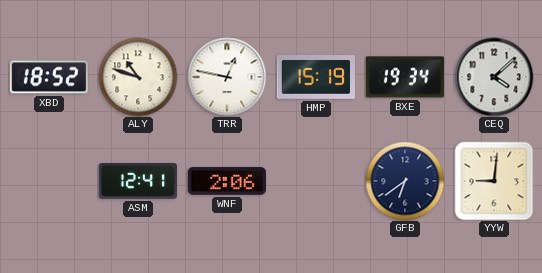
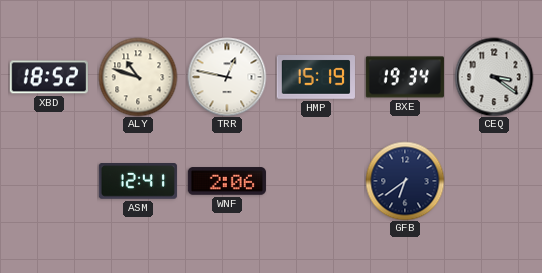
CEQ: 4:08 -> 3:21
YYW: 9:01 -> none
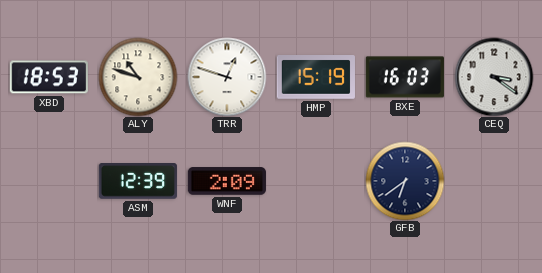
XBD: 18:52 -> 18:53
TRR: 12:47 -> 12:48
BXE: 19:34 -> 16:03
ASM: 12:41 -> 12:39
WNF: 2:06 -> 2:09
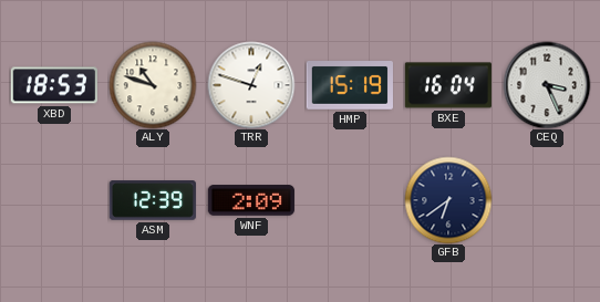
BXE: 16:03 -> 16:04
CEQ: 3:21 -> 3:26
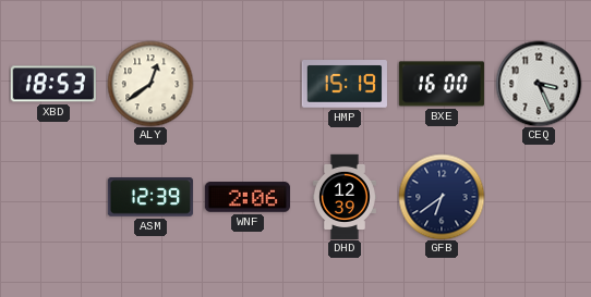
ALY: 10:48 -> 12:39
TRR: 12:48 -> none
BXE: 16:04 -> 16:00
WNF: 2:09 -> 2:06
DHD: none -> 12:39
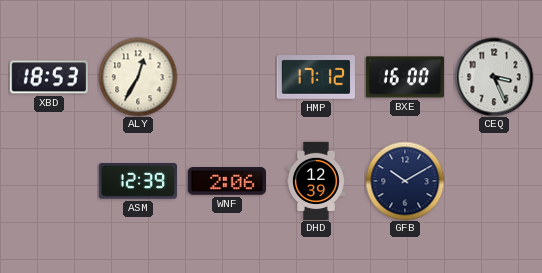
ALY: 12:39 -> 12:35
HMP: 15:19 -> 17:12
GFB: 6:39 -> 10:10
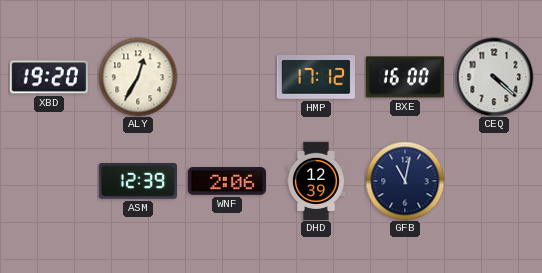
XBD: 18:53 -> 19:20
CEQ: 3:26 -> 4:22
GFB: 10:10 -> 11:02
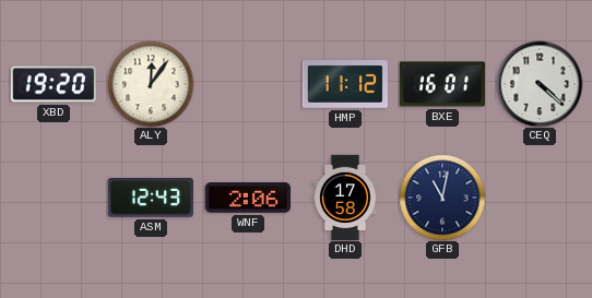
ALY: 12:35 -> 12:06
HMP: 17:12 -> 11:12
BXE: 16:00 -> 16:01
ASM: 12:39 -> 12:43
DHD: 12:39 -> 17:58
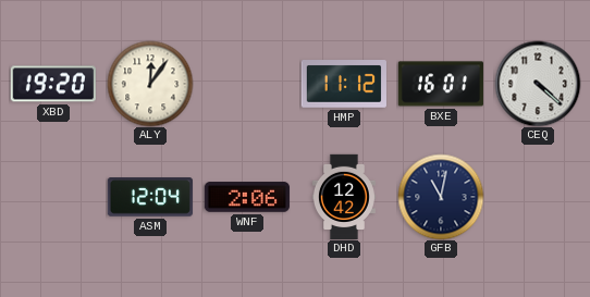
ASM: 12:43 -> 12:04
DHD: 17:58 -> 12:42
